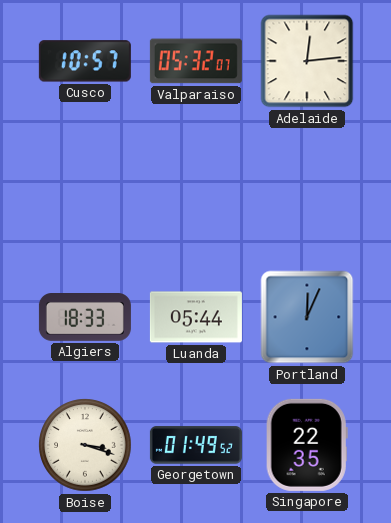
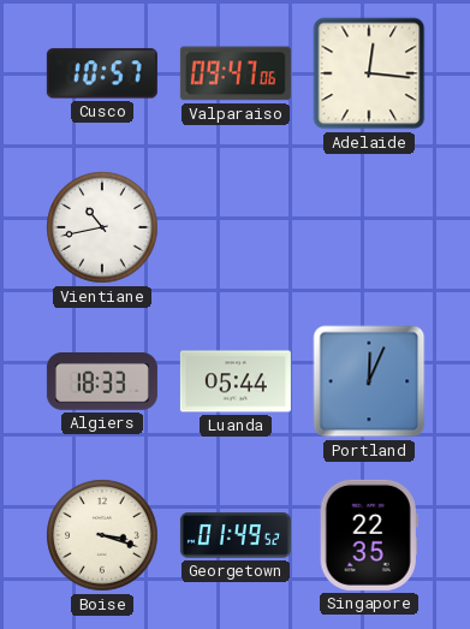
Valparaiso: 05:32 -> 09:47
Adelaide: 12:14 -> 12:16
Vientiane: none -> 10:43
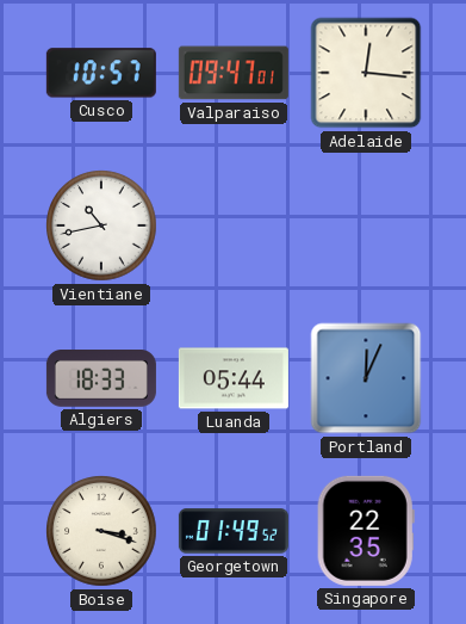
Valparaiso: 09:47:06 -> 09:47:01
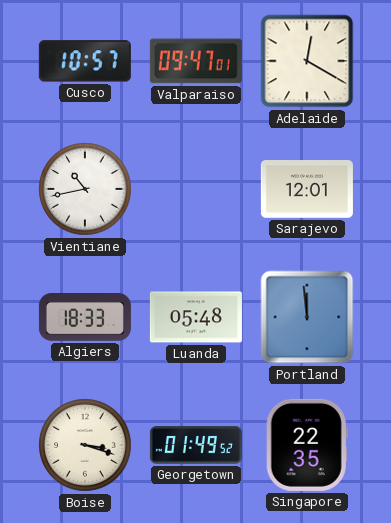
Adelaide: 12:16 -> 12:20
Sarajevo: none -> 12:01
Luanda: 05:44 -> 05:48
Portland: 12:04 -> 11:59
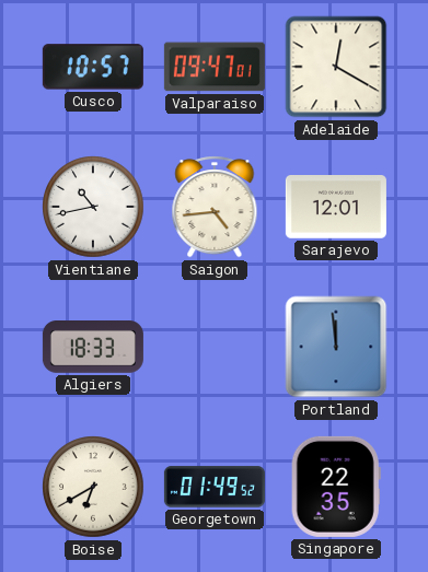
Saigon: none -> 4:44
Luanda: 05:48 -> none
Boise: 3:18 -> 6:40
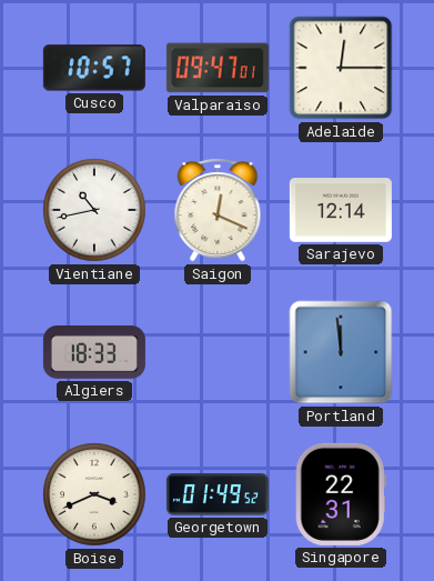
Adelaide: 12:20 -> 12:15
Saigon: 4:44 -> 12:19
Sarajevo: 12:01 -> 12:14
Boise: 6:40 -> 3:41
Singapore: 22:35 -> 22:31
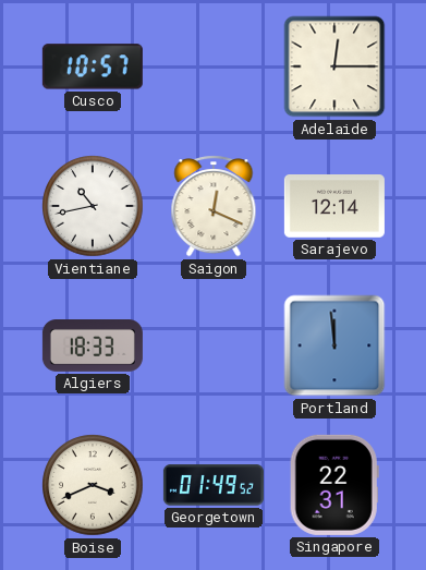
Valparaiso: 09:47 -> none
